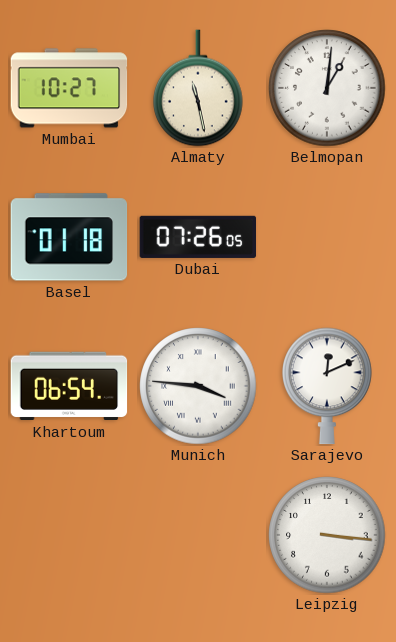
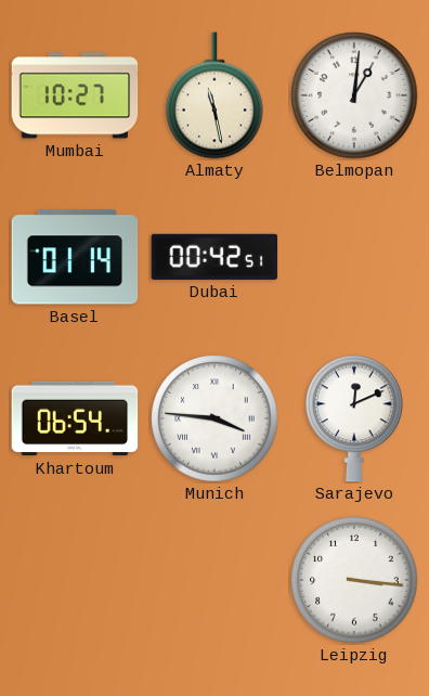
Basel: 01:18 -> 01:14
Dubai: 07:26 -> 00:42
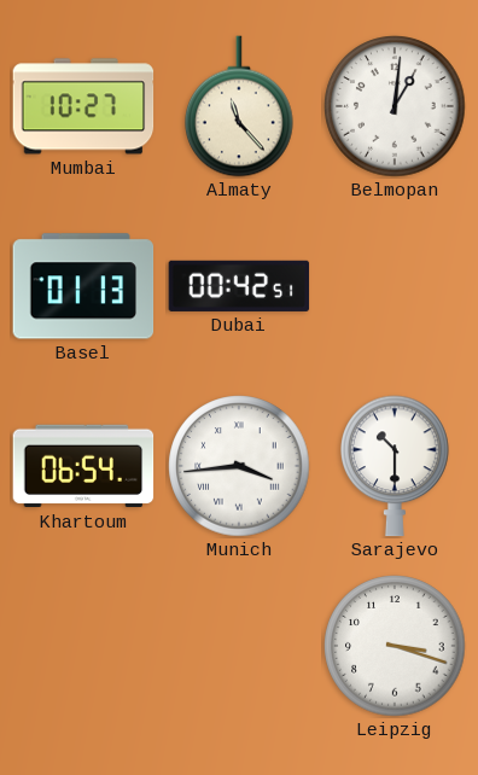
Almaty: 11:28 -> 11:23
Basel: 01:14 -> 01:13
Munich: 3:46 -> 3:44
Sarajevo: 12:11 -> 10:30
Leipzig: 3:16 -> 3:18
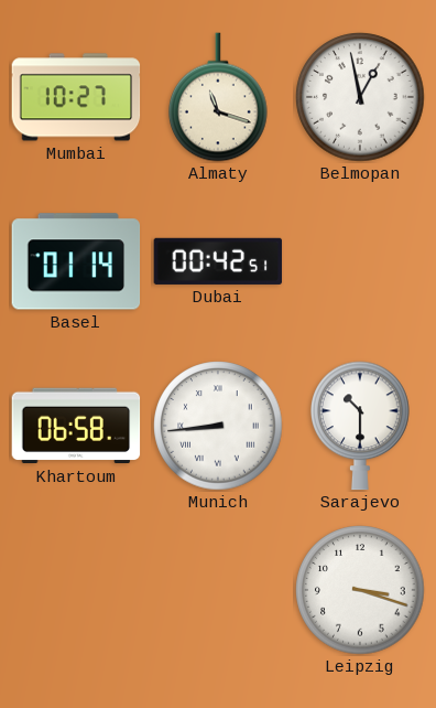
Almaty: 11:23 -> 11:18
Belmopan: 1:01 -> 12:58
Basel: 01:13 -> 01:14
Khartoum: 06:54 -> 06:58
Munich: 3:44 -> 8:44
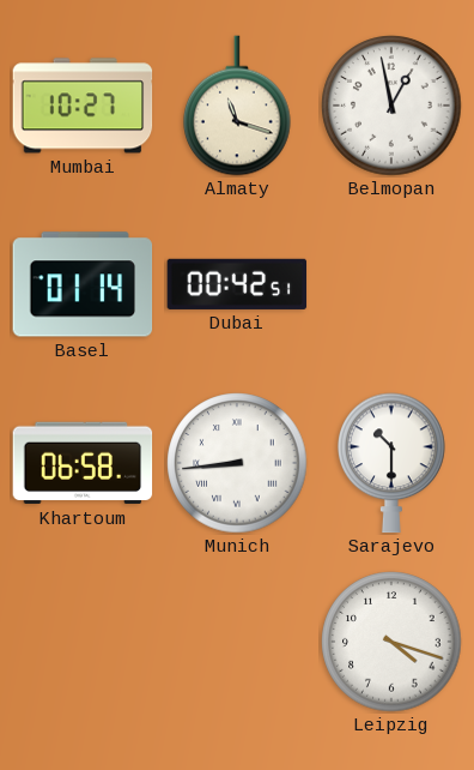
Leipzig: 3:18 -> 4:18
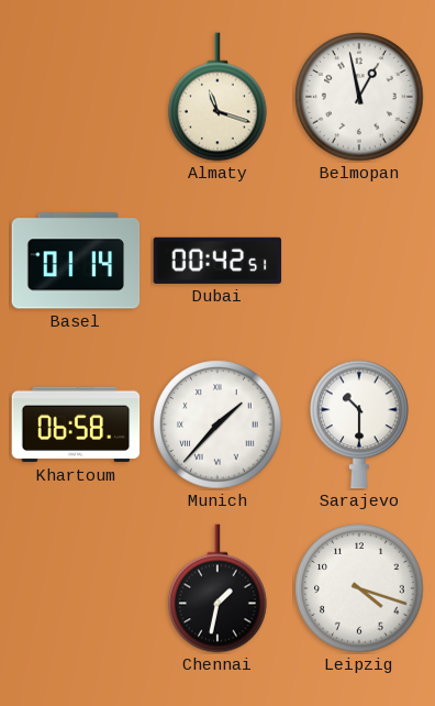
Mumbai: 10:27 -> none
Munich: 8:44 -> 1:37
Chennai: none -> 1:32
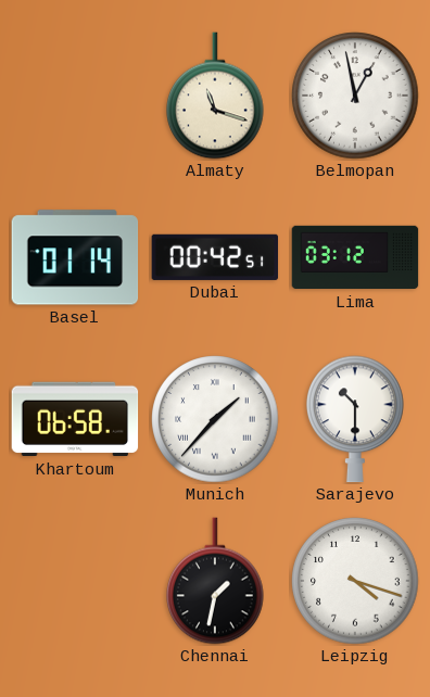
Lima: none -> 03:12
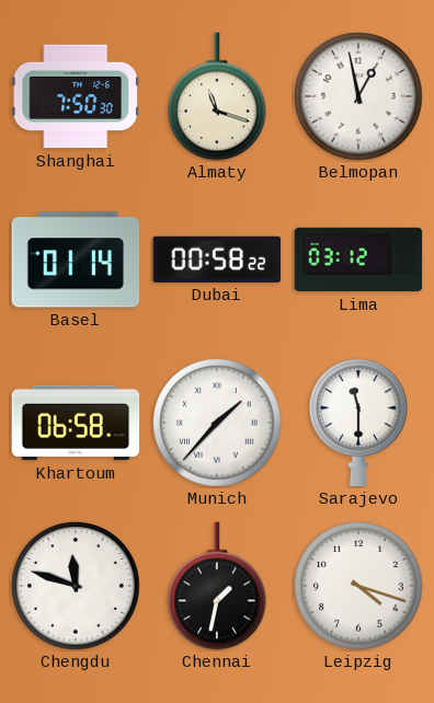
Shanghai: none -> 7:50
Dubai: 00:42 -> 00:58
Sarajevo: 10:30 -> 11:30
Chengdu: none -> 11:48
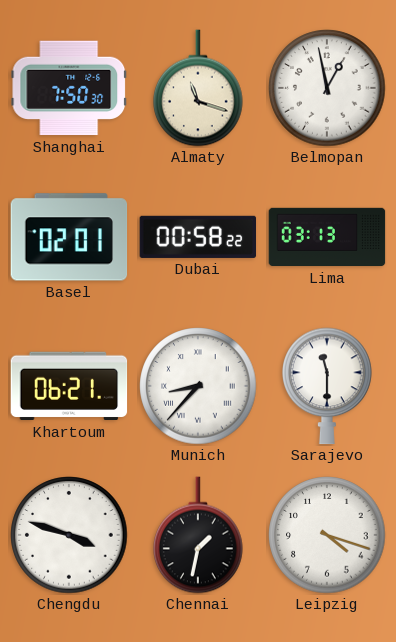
Basel: 01:14 -> 02:01
Lima: 03:12 -> 03:13
Khartoum: 06:58 -> 06:21
Munich: 1:37 -> 8:37
Chengdu: 11:48 -> 3:48
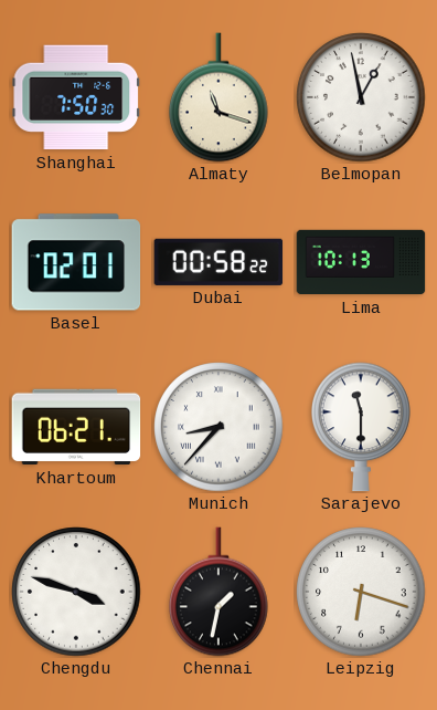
Lima: 03:13 -> 10:13
Leipzig: 4:18 -> 6:18
